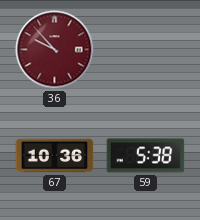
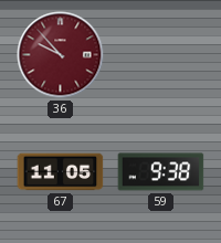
67: 10:36 -> 11:05
59: 5:38 -> 9:38
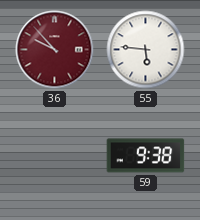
55: none -> 5:46
67: 11:05 -> none
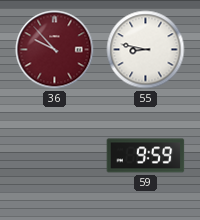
55: 5:46 -> 8:47
59: 9:38 -> 9:59
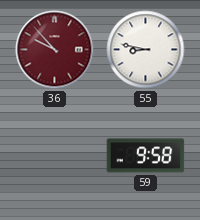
59: 9:59 -> 9:58
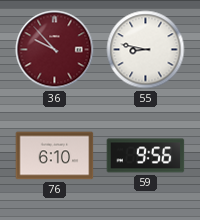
76: none -> 6:10
59: 9:58 -> 9:56
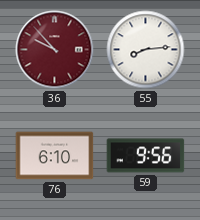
55: 8:47 -> 8:14
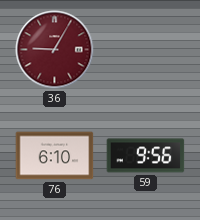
36: 9:53 -> 9:05
55: 8:14 -> none
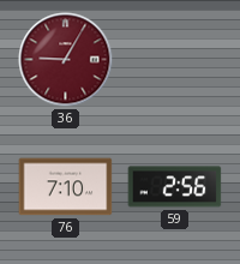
76: 6:10 -> 7:10
59: 9:56 -> 2:56
